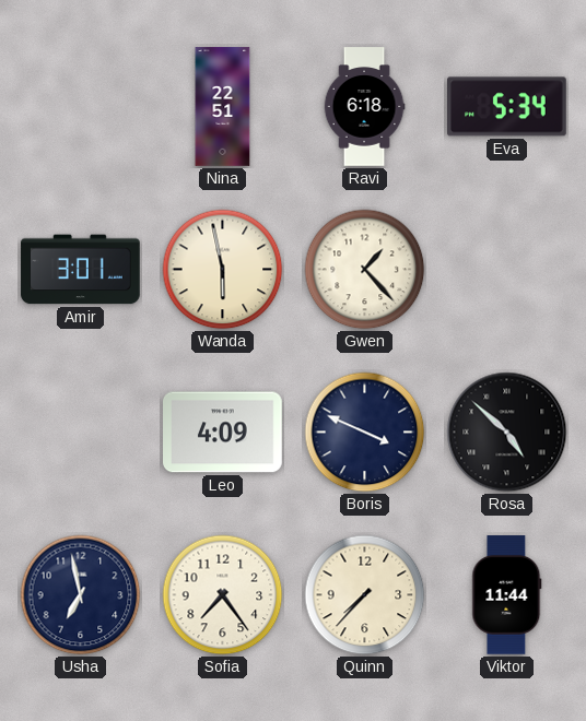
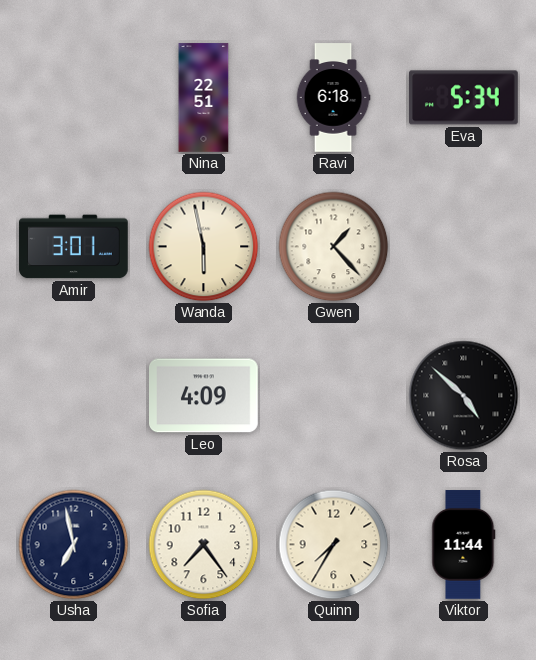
Boris: 3:49 -> none
Quinn: 7:37 -> 7:35
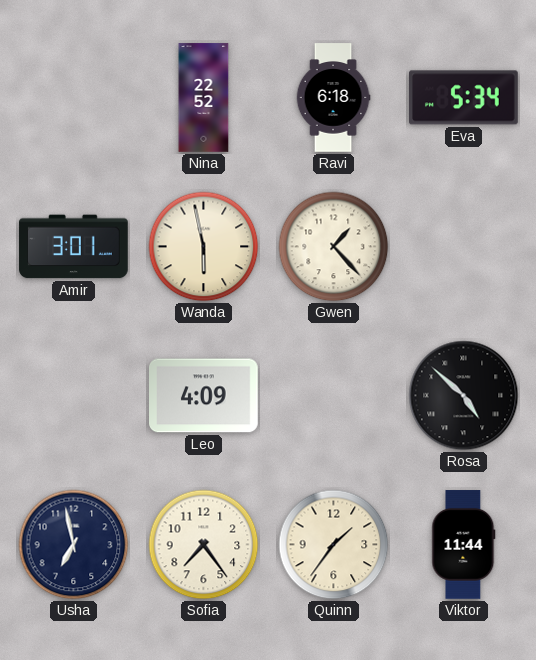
Nina: 22:51 -> 22:52
Quinn: 7:35 -> 1:36
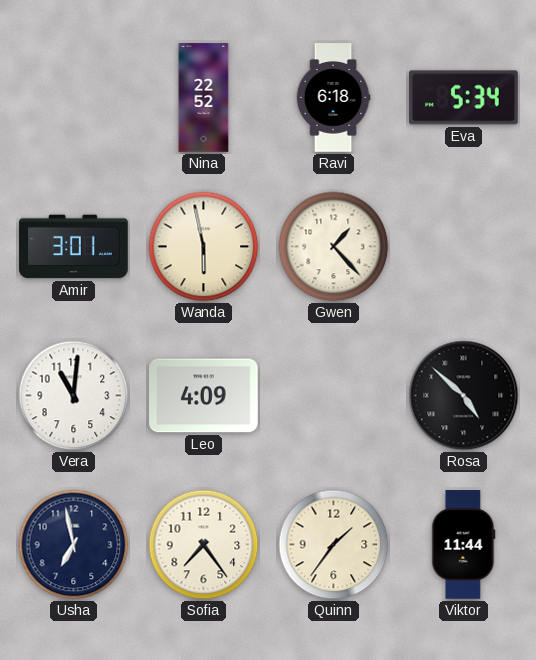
Vera: none -> 11:01
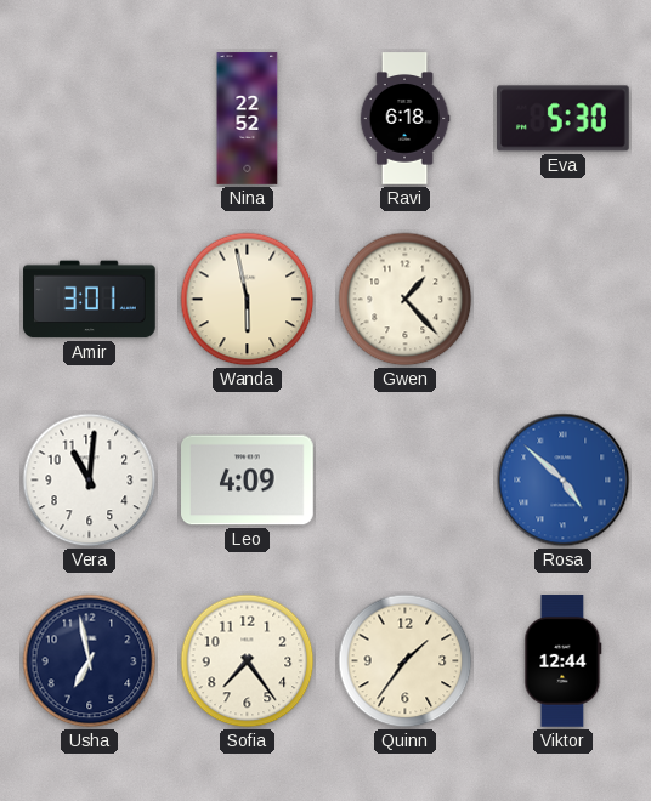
Eva: 5:34 -> 5:30
Rosa dial: black -> blue
Viktor: 11:44 -> 12:44
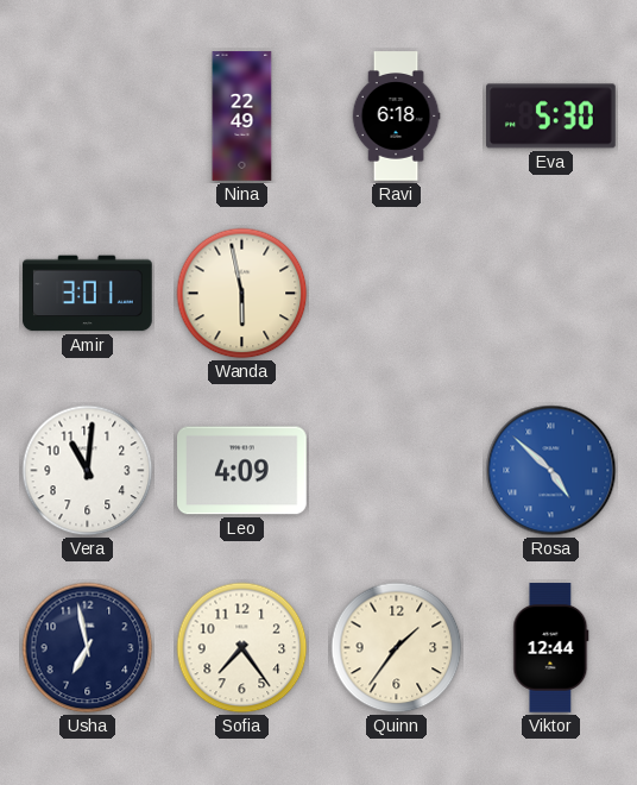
Nina: 22:52 -> 22:49
Gwen: 1:23 -> none
